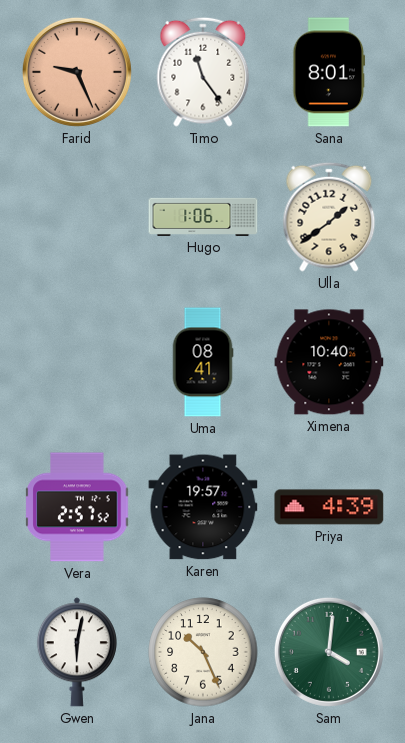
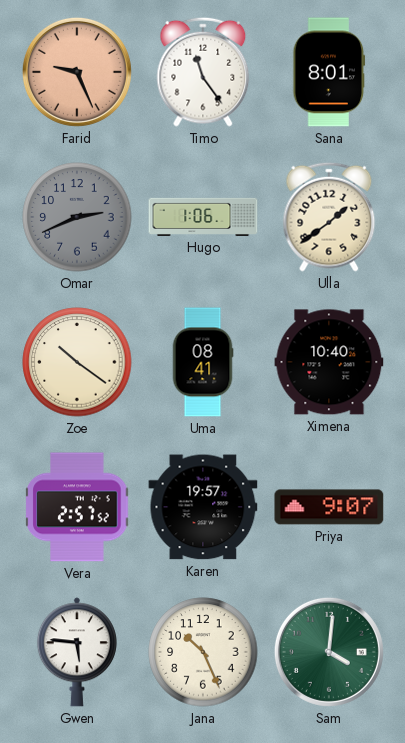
Omar: none -> 2:41
Zoe: none -> 10:21
Priya: 4:39 -> 9:07
Gwen: 6:02 -> 5:46
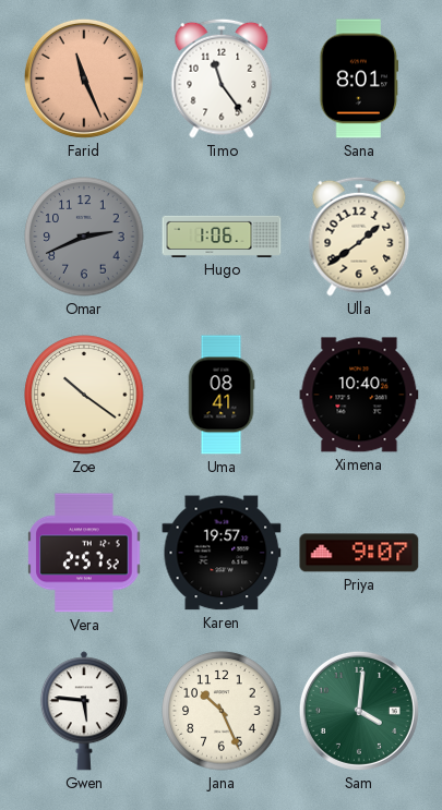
Farid: 9:26 -> 11:26
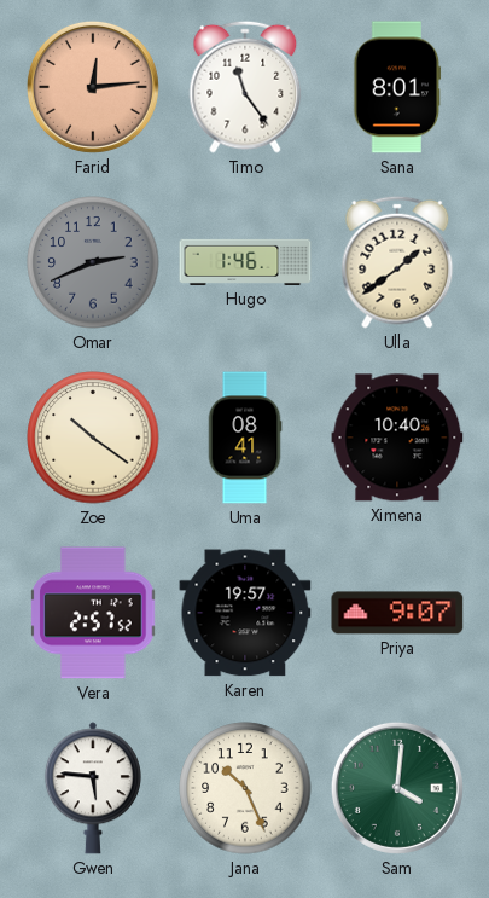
Farid: 11:26 -> 12:14
Hugo: 1:06 -> 1:46
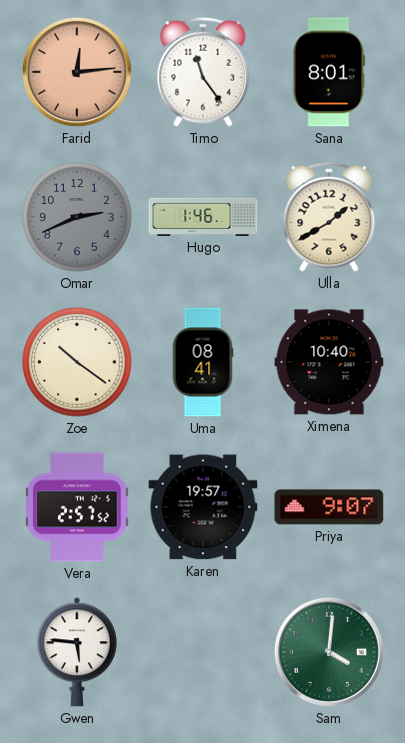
Ulla: 1:39 -> 1:40
Jana: 10:26 -> none
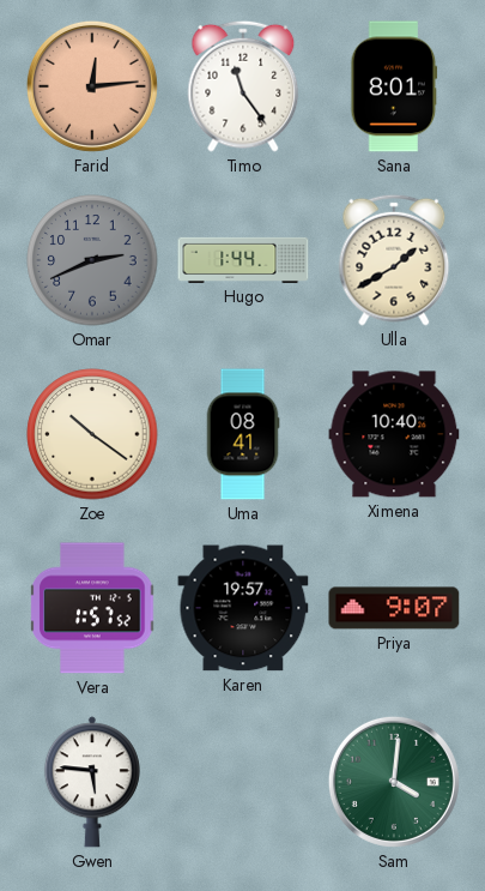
Hugo: 1:46 -> 1:44
Vera: 2:57 -> 1:57
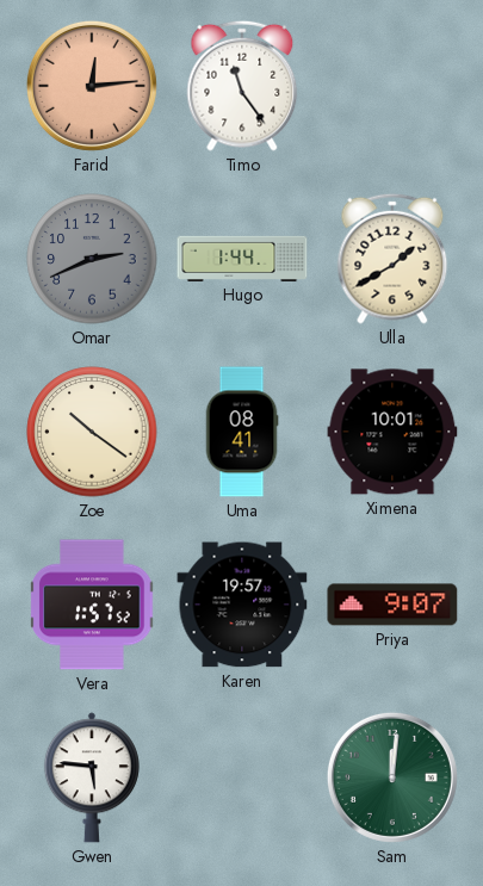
Sana: 8:01 -> none
Ximena: 10:40 -> 10:01
Sam: 4:01 -> 12:01
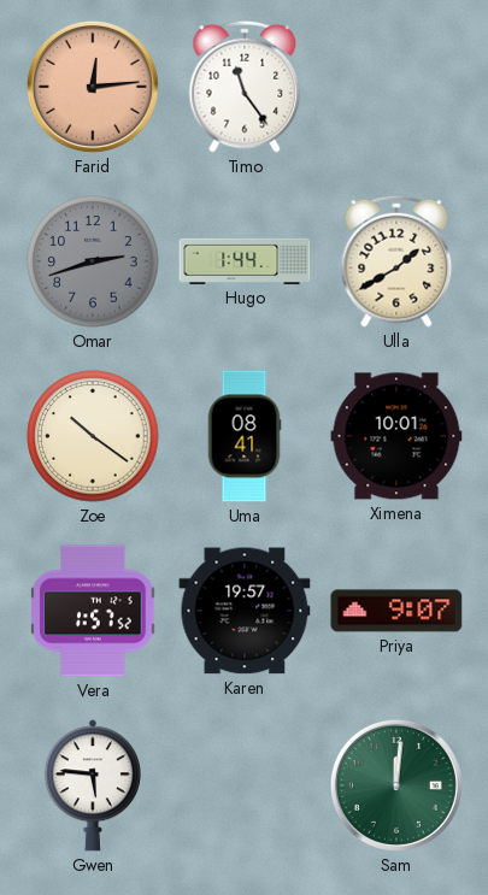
Omar: 2:41 -> 2:42
